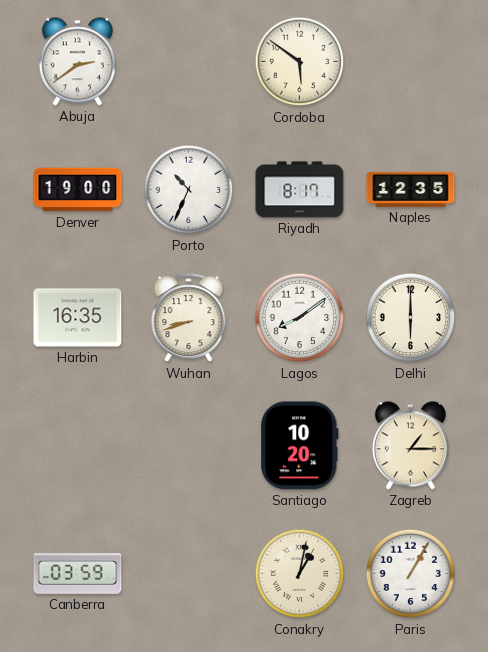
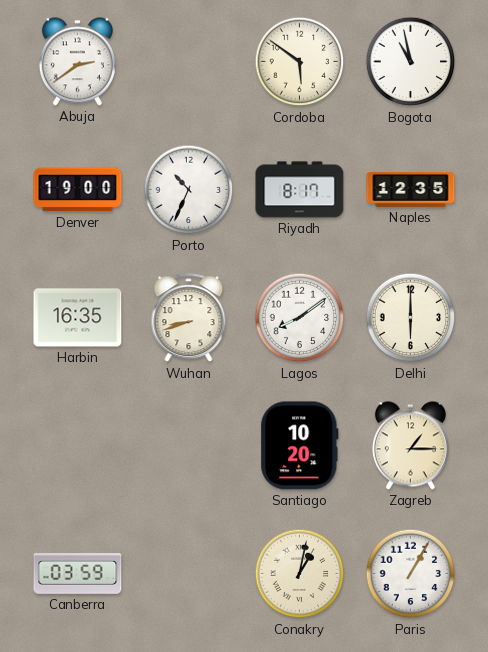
Bogota: none -> 10:58
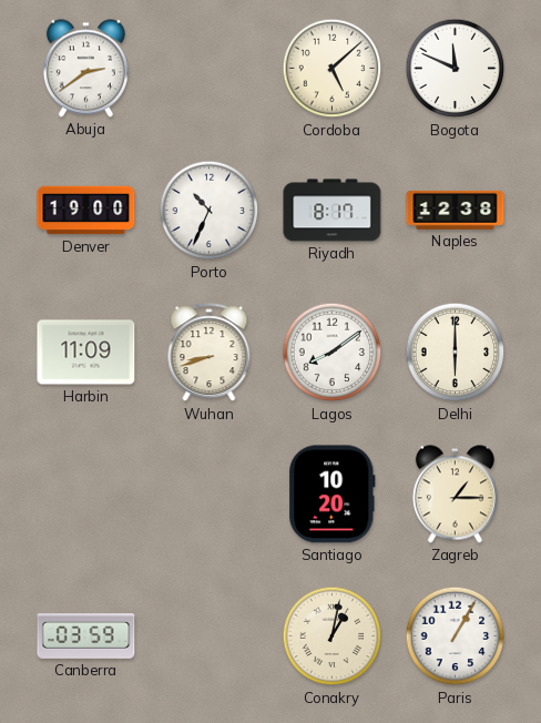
Cordoba: 5:51 -> 5:08
Bogota: 10:58 -> 11:49
Naples: 12:35 -> 12:38
Harbin: 16:35 -> 11:09
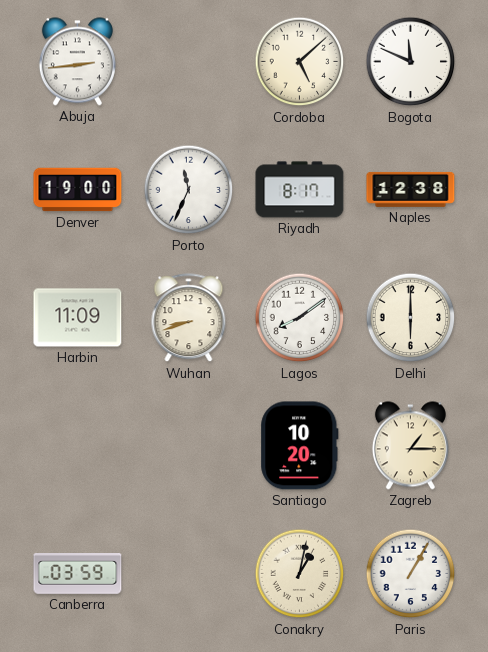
Abuja: 2:39 -> 2:44
Porto: 10:34 -> 11:34
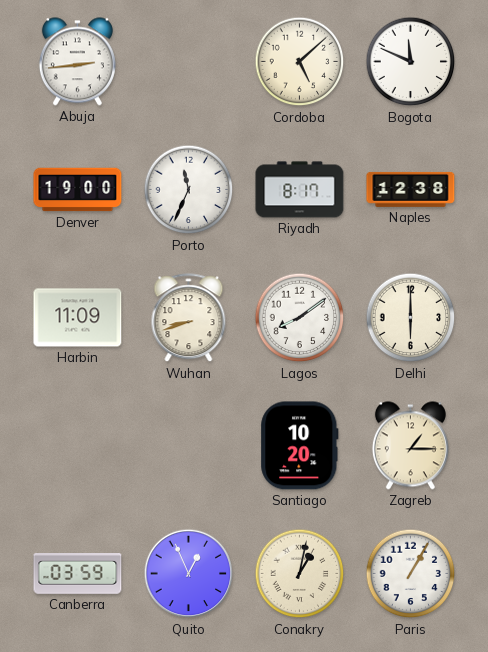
Quito: none -> 12:56
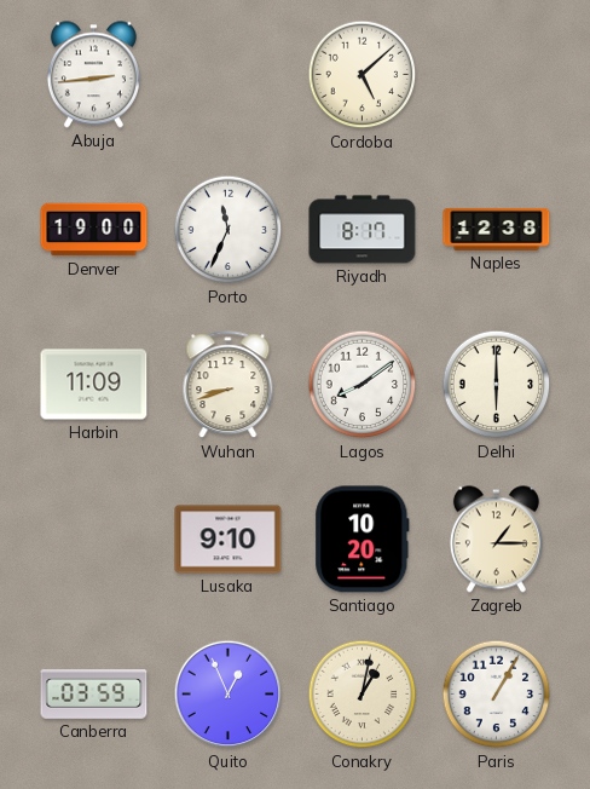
Bogota: 11:49 -> none
Lusaka: none -> 9:10
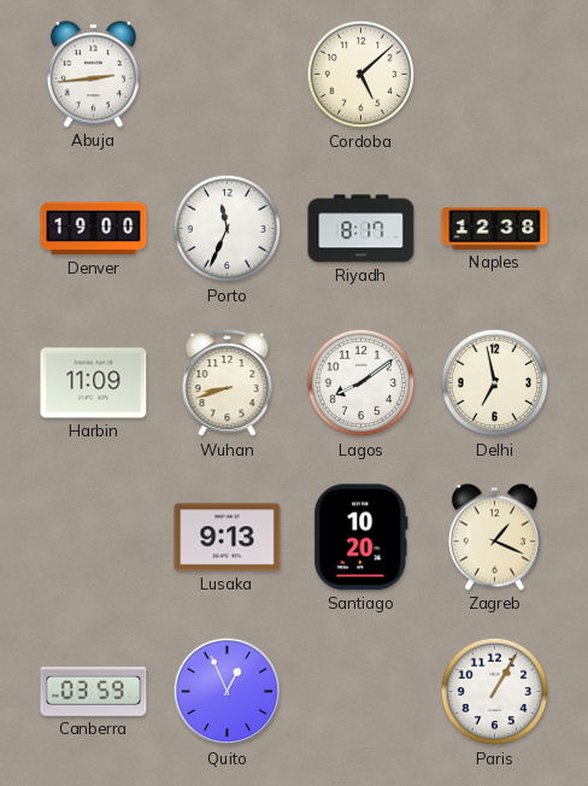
Delhi: 6:00 -> 6:58
Lusaka: 9:10 -> 9:13
Zagreb: 1:15 -> 1:19
Conakry: 1:02 -> none
